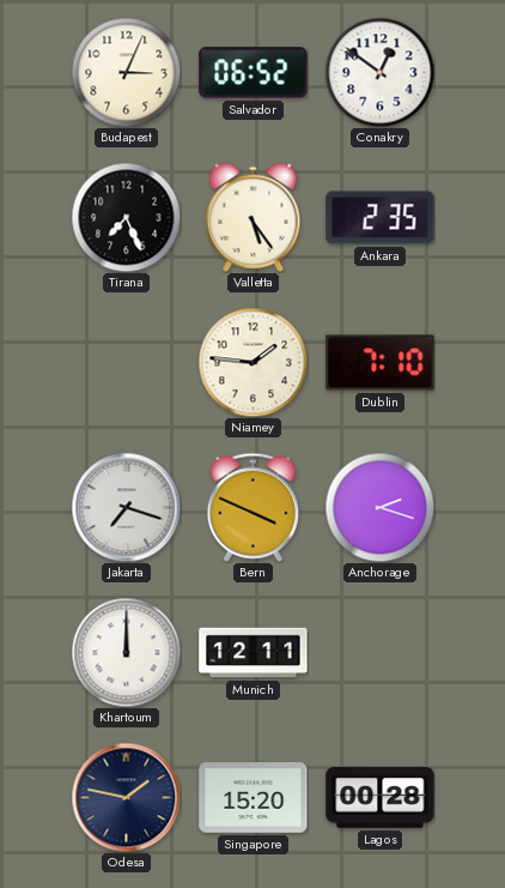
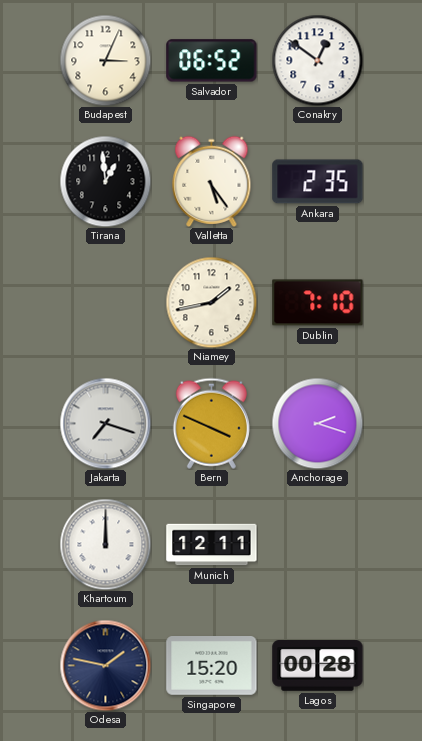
Tirana: 7:26 -> 12:59
Niamey: 1:46 -> 1:43
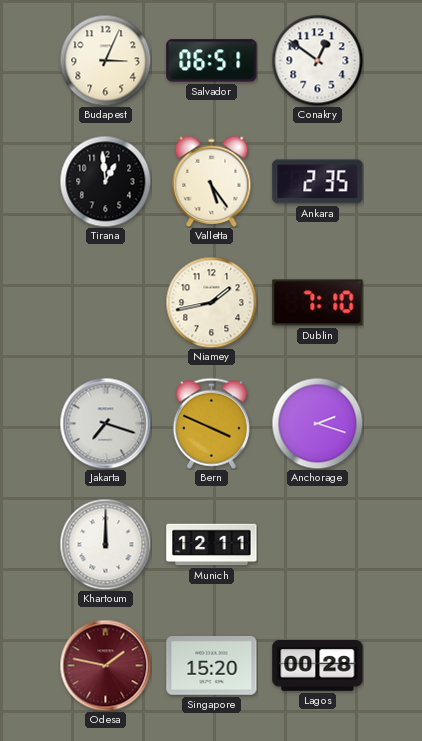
Salvador: 06:52 -> 06:51
Odesa dial: navy -> burgundy
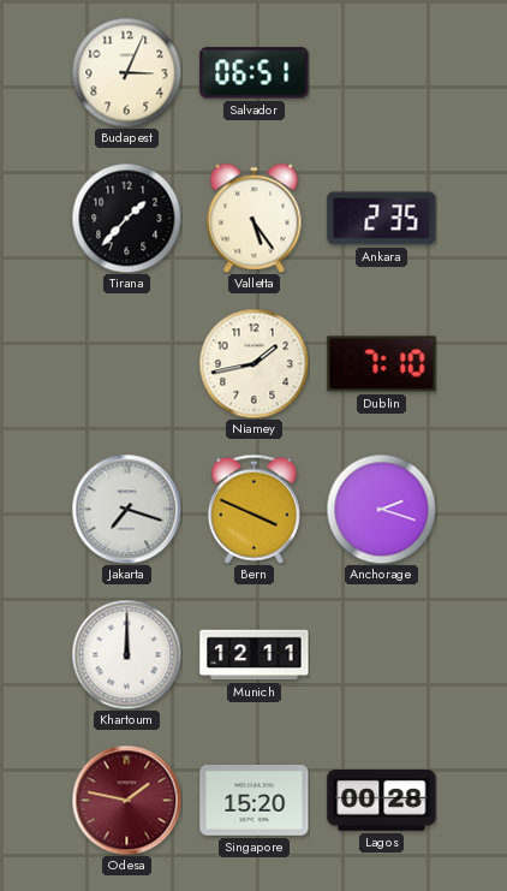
Conakry: 12:51 -> none
Tirana: 12:59 -> 1:37
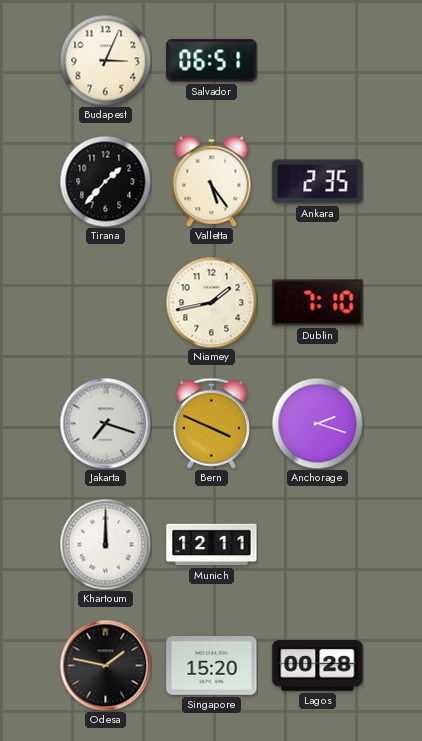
Odesa dial: burgundy -> black
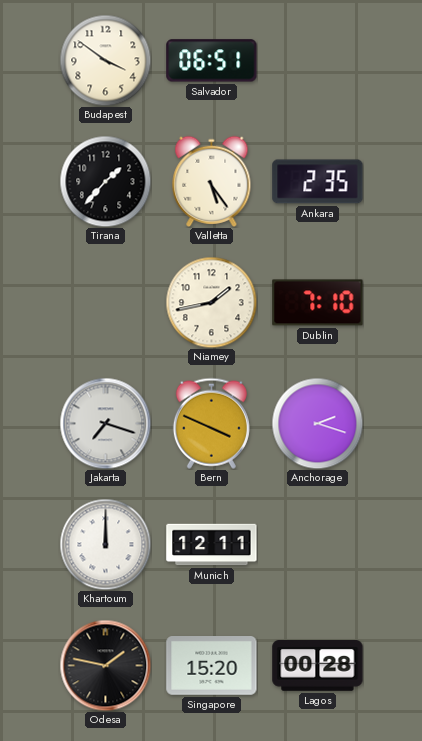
Budapest: 3:04 -> 3:51
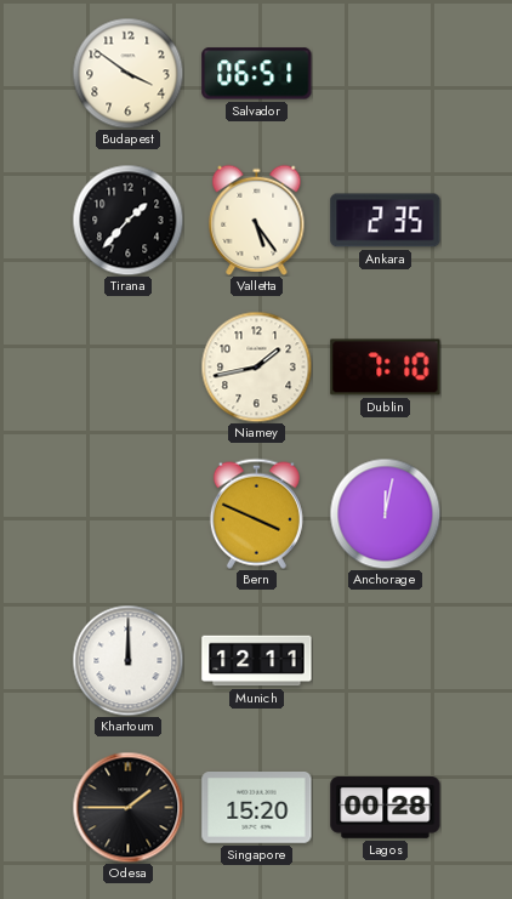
Jakarta: 7:18 -> none
Anchorage: 2:18 -> 12:02
Odesa: 1:47 -> 1:45
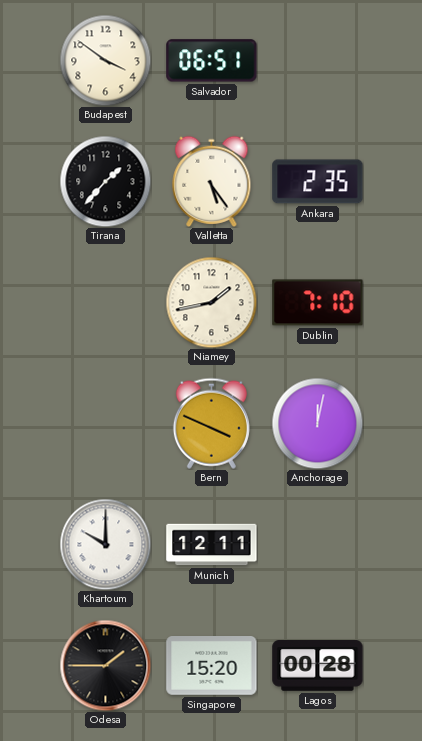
Khartoum: 12:00 -> 10:00
